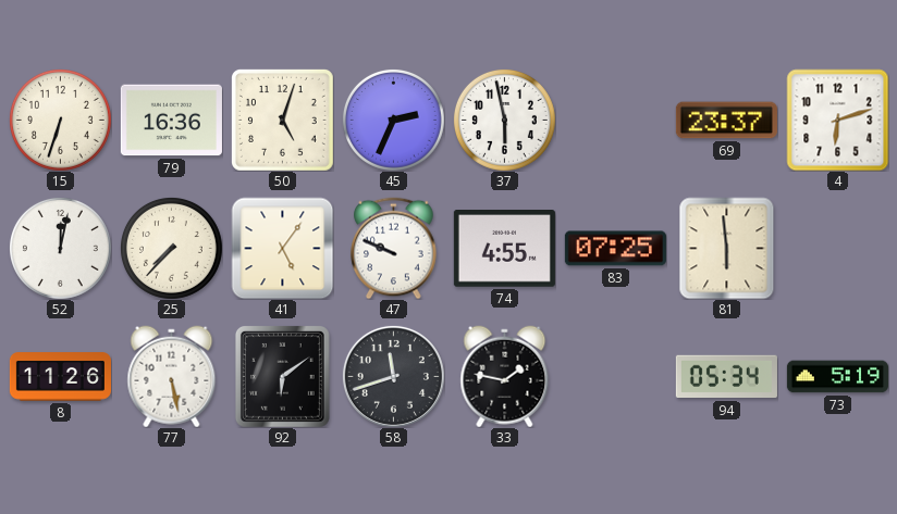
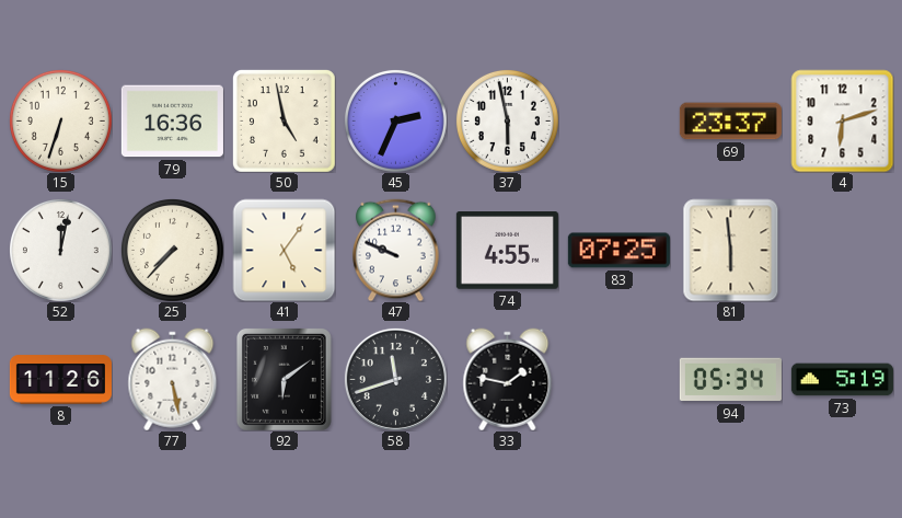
50: 5:03 -> 4:58
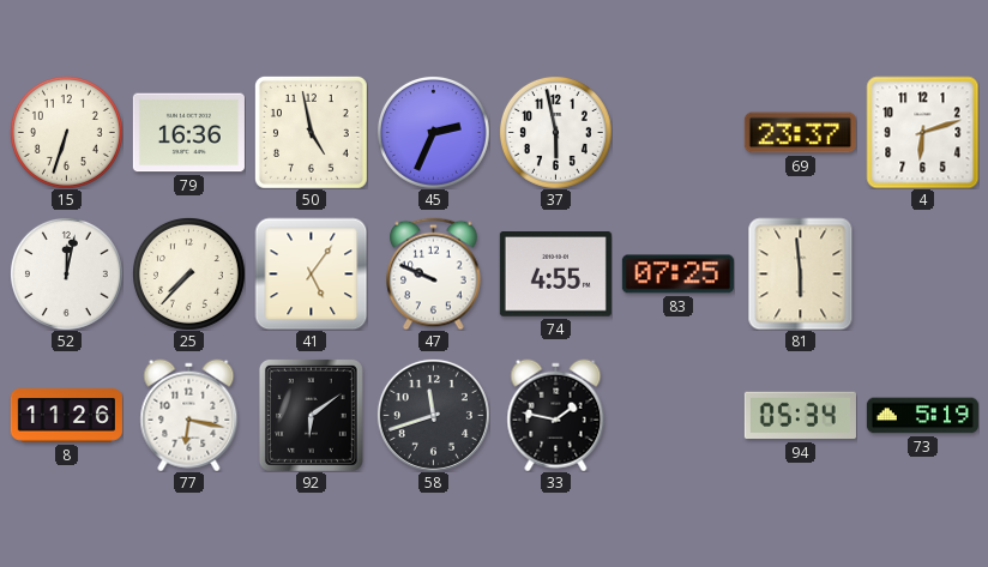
77: 5:28 -> 6:17
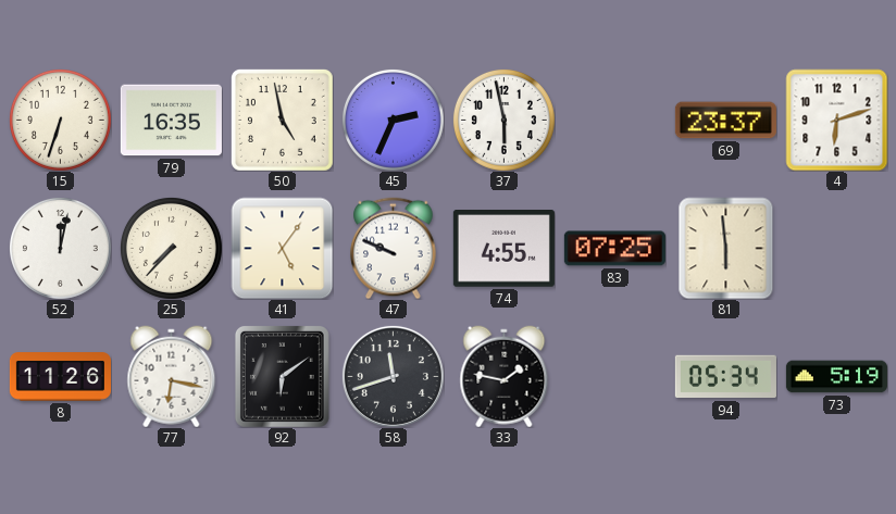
79: 16:36 -> 16:35
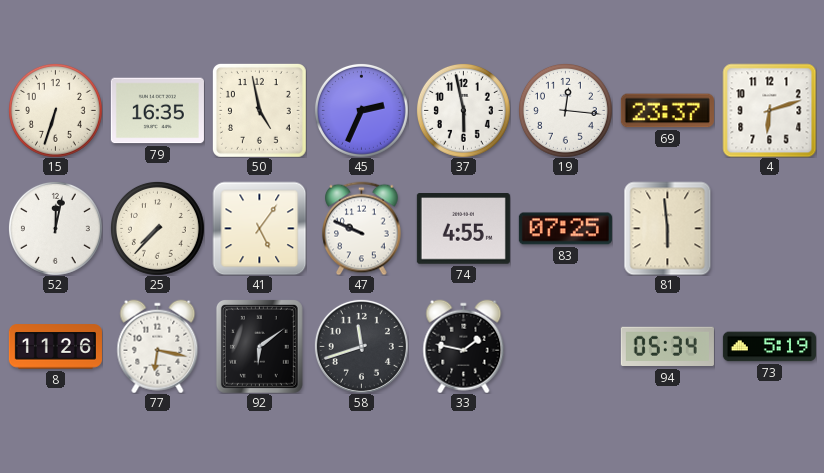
19: none -> 12:16
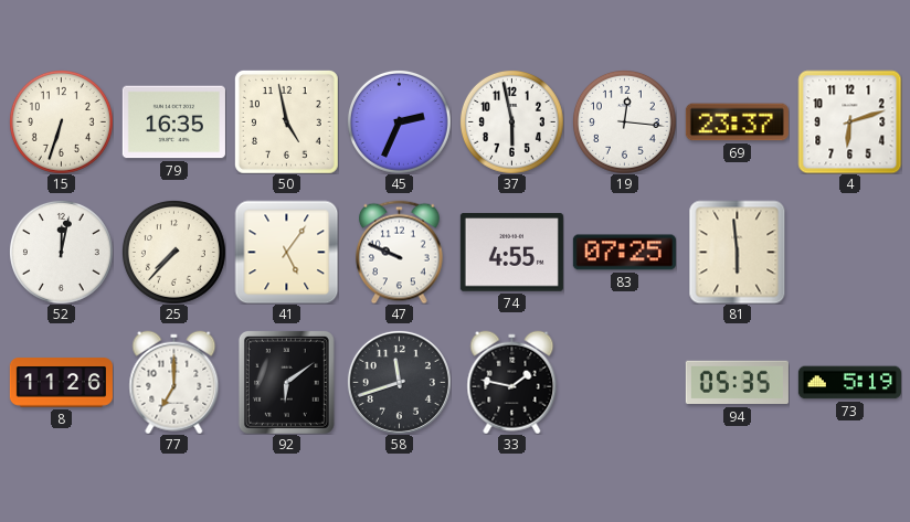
77: 6:17 -> 7:00
94: 05:34 -> 05:35
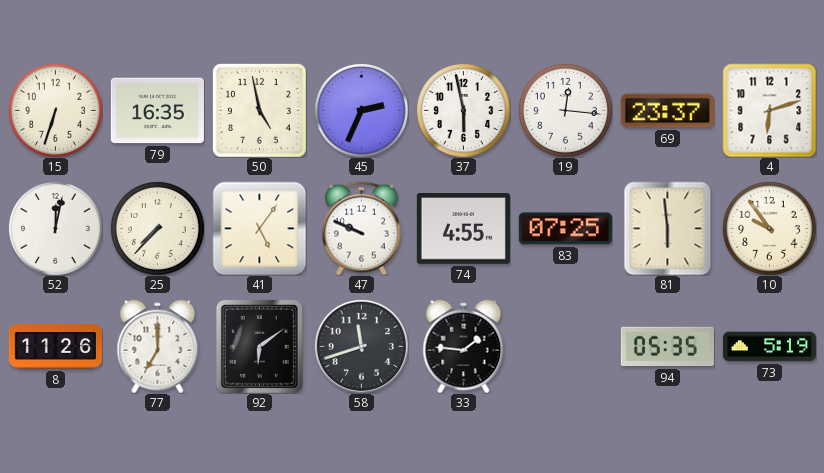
10: none -> 9:54
33: 1:47 -> 1:46
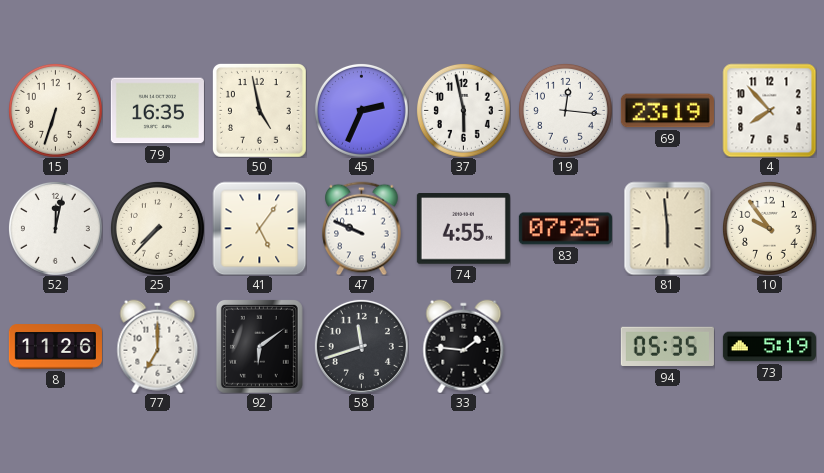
69: 23:37 -> 23:19
4: 6:12 -> 7:53
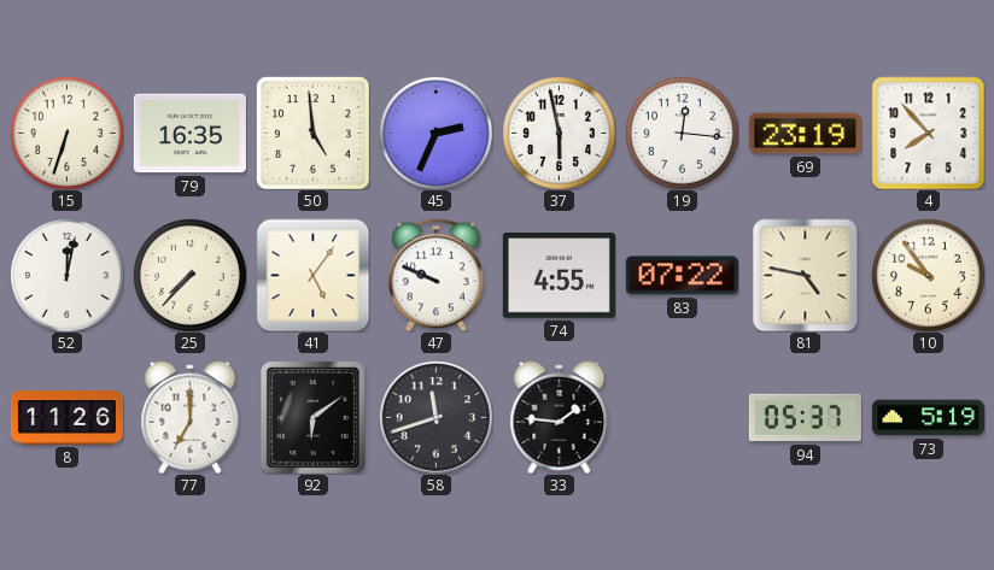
50: 4:58 -> 4:59
83: 07:25 -> 07:22
81: 5:59 -> 4:47
94: 05:35 -> 05:37
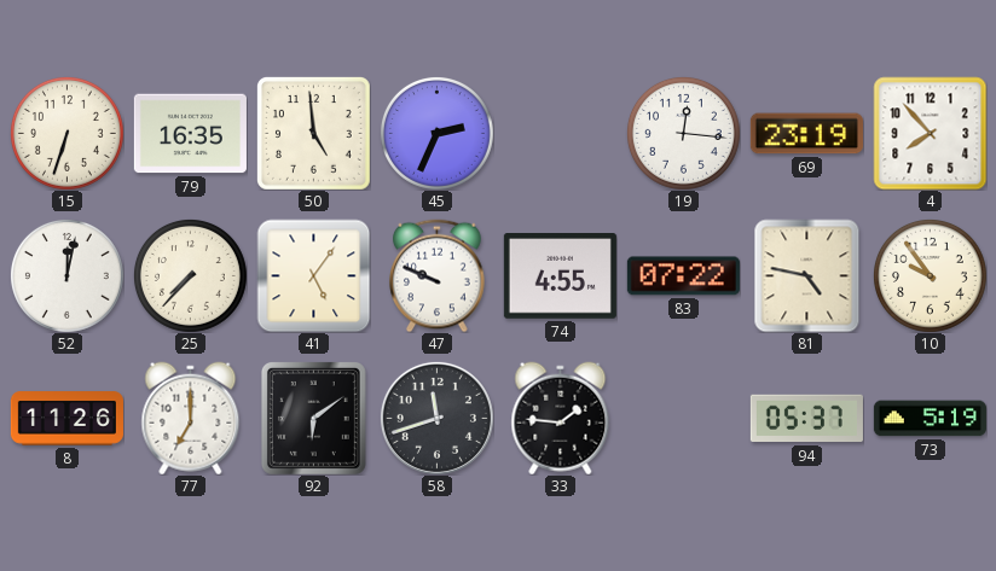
37: 5:58 -> none
